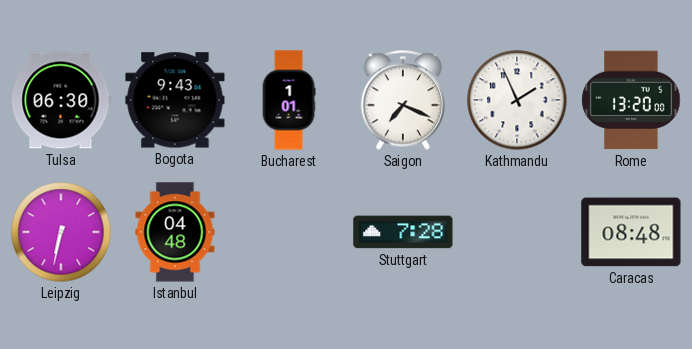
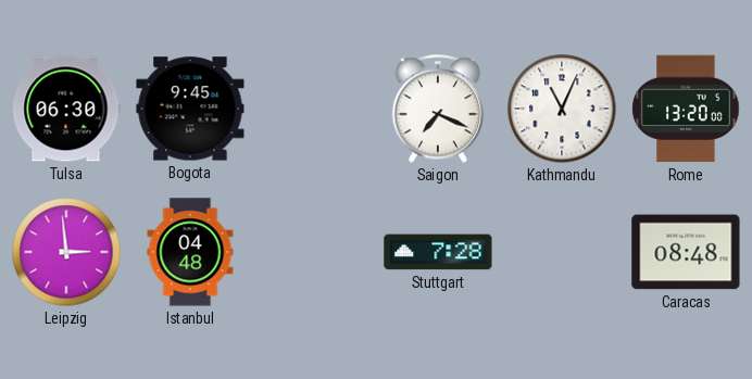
Bogota: 9:43 -> 9:45
Bucharest: 1:01 -> none
Kathmandu: 1:56 -> 11:04
Leipzig: 6:32 -> 2:59
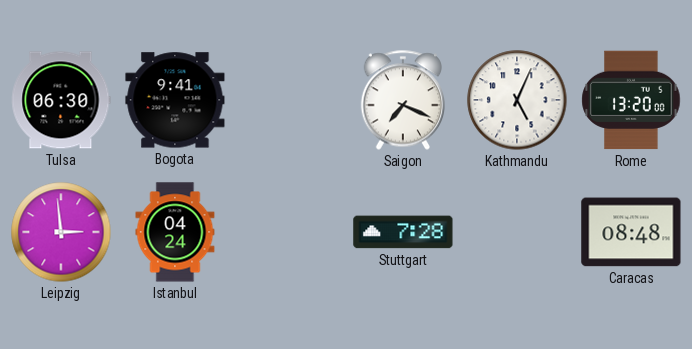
Bogota: 9:45 -> 9:41
Kathmandu: 11:04 -> 5:04
Istanbul: 04:48 -> 04:24
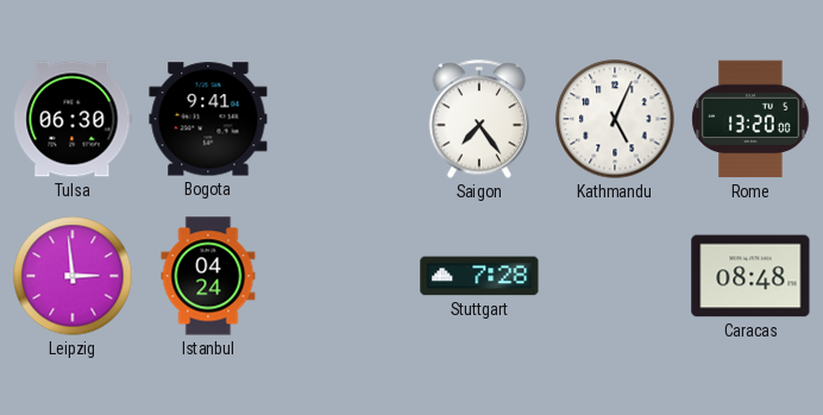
Saigon: 7:19 -> 7:24
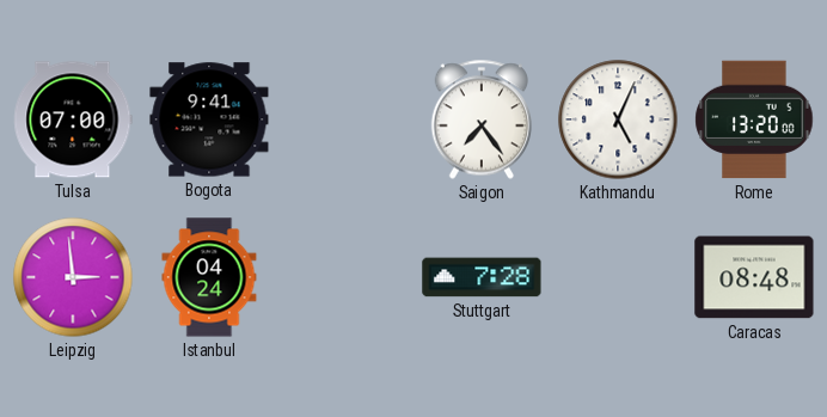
Tulsa: 06:30 -> 07:00
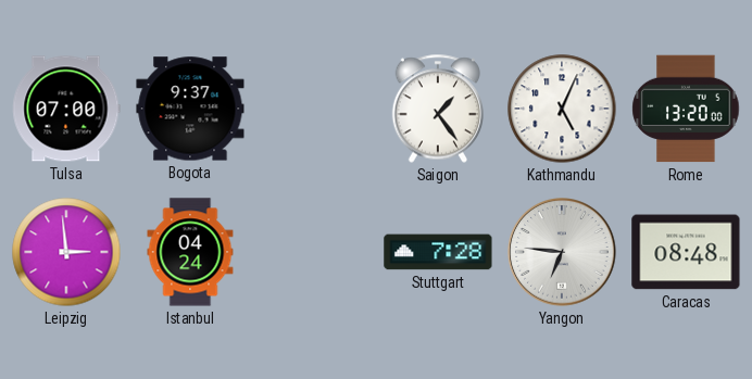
Bogota: 9:41 -> 9:37
Saigon: 7:24 -> 1:24
Yangon: none -> 6:46
